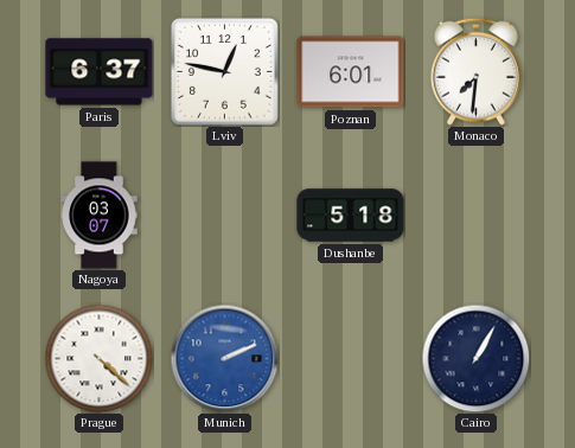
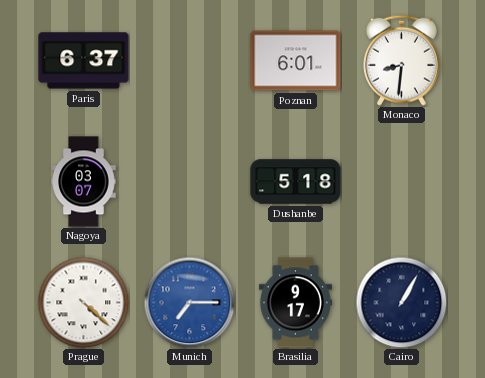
Lviv: 12:47 -> none
Monaco: 7:31 -> 8:31
Munich: 2:11 -> 7:15
Brasilia: none -> 9:17
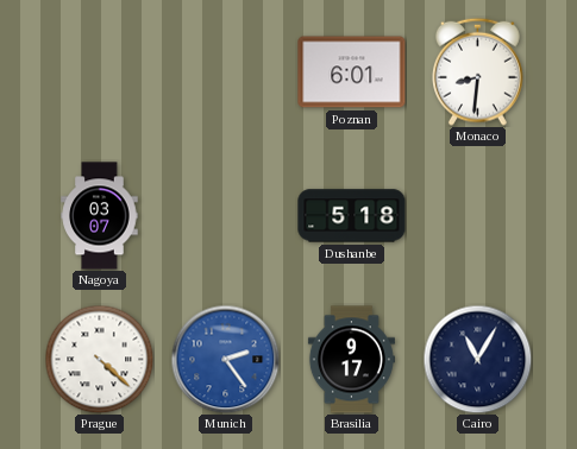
Paris: 6:37 -> none
Munich: 7:15 -> 2:24
Cairo: 1:05 -> 11:05
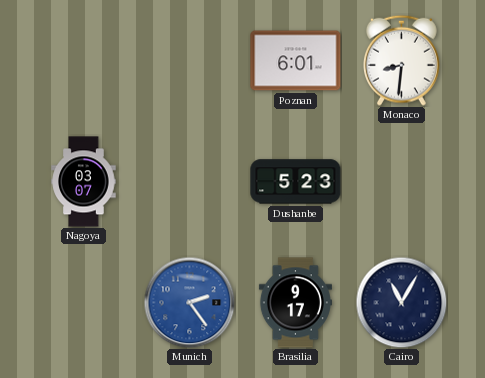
Dushanbe: 5:18 -> 5:23
Prague: 4:22 -> none
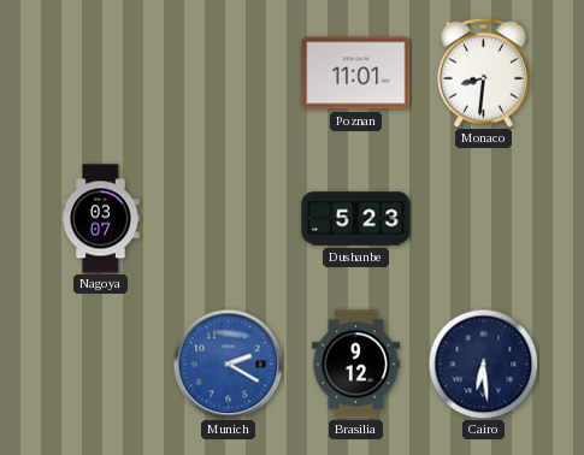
Poznan: 6:01 -> 11:01
Munich: 2:24 -> 2:20
Brasilia: 9:17 -> 9:12
Cairo: 11:05 -> 6:29
